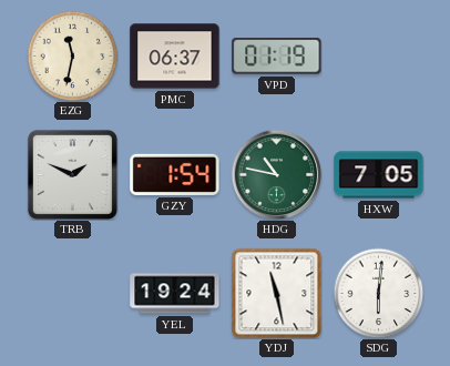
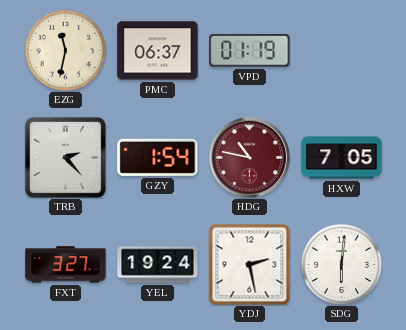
TRB: 1:49 -> 2:23
HDG dial: green -> burgundy
FXT: none -> 3:27
YDJ: 11:28 -> 2:28
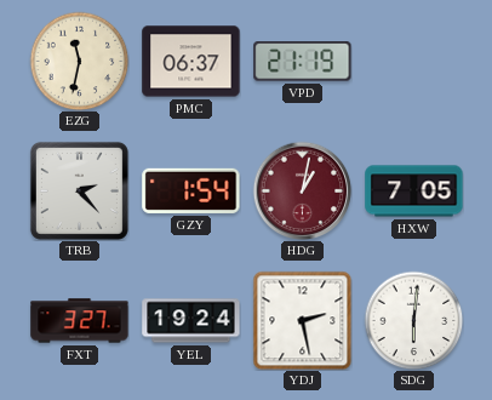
VPD: 01:19 -> 21:19
HDG: 10:47 -> 1:02
